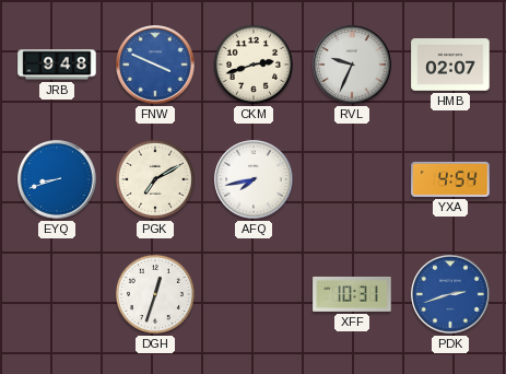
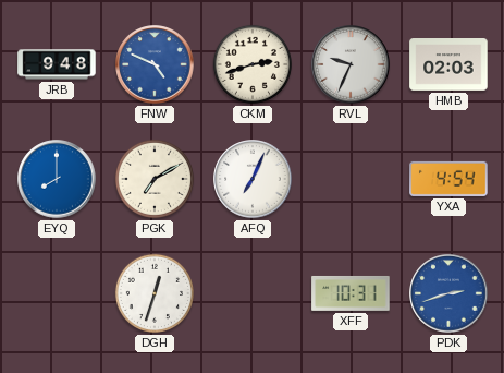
FNW: 3:49 -> 4:49
HMB: 02:07 -> 02:03
EYQ: 8:42 -> 8:00
AFQ: 7:43 -> 7:04
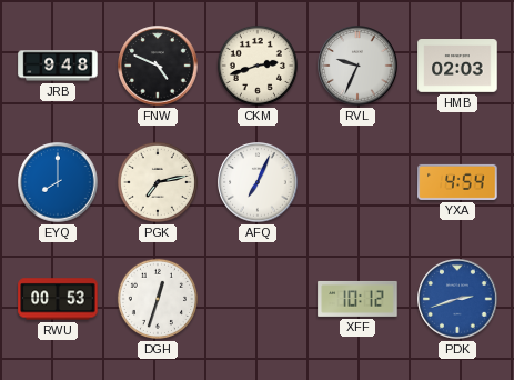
FNW dial: blue -> black
PGK: 7:10 -> 7:13
RWU: none -> 00:53
XFF: 10:31 -> 10:12
